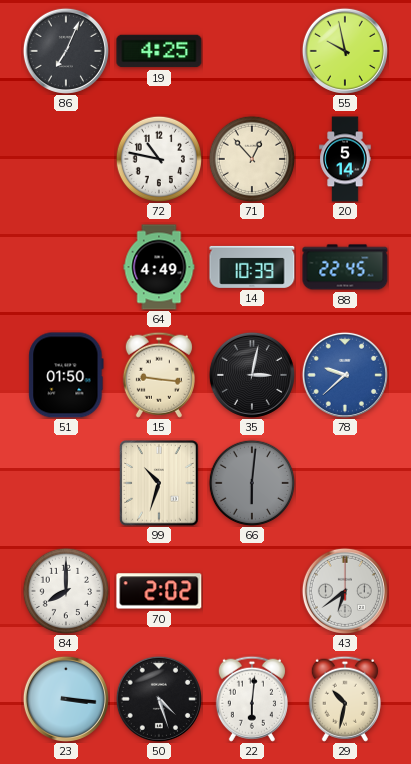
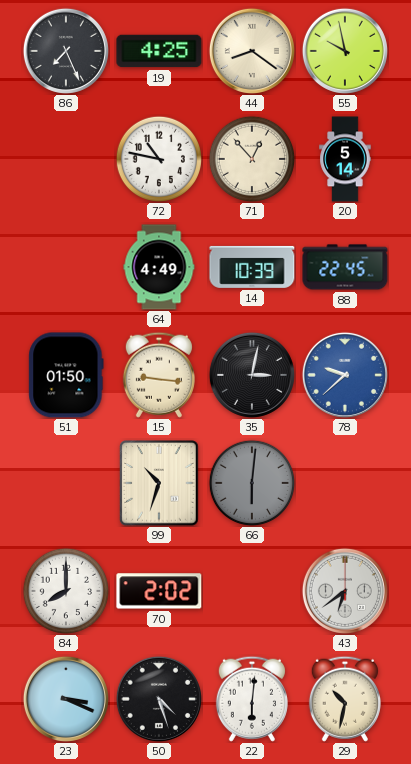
86: 7:04 -> 7:26
44: none -> 8:21
23: 3:16 -> 3:19
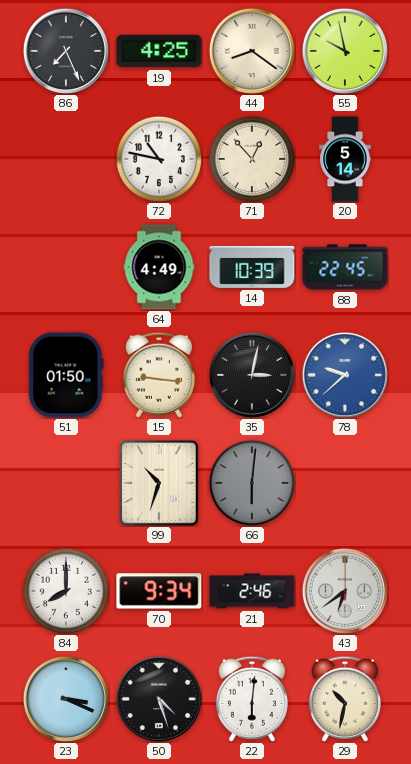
70: 2:02 -> 9:34
21: none -> 2:46
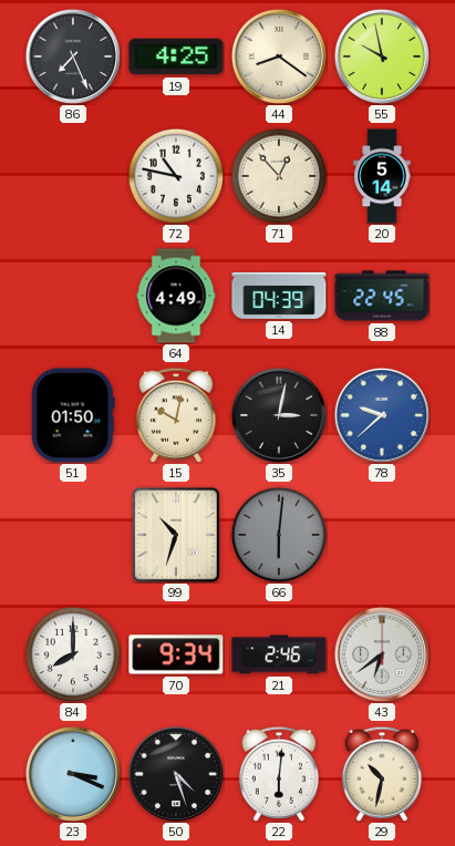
14: 10:39 -> 04:39
15: 9:16 -> 10:02
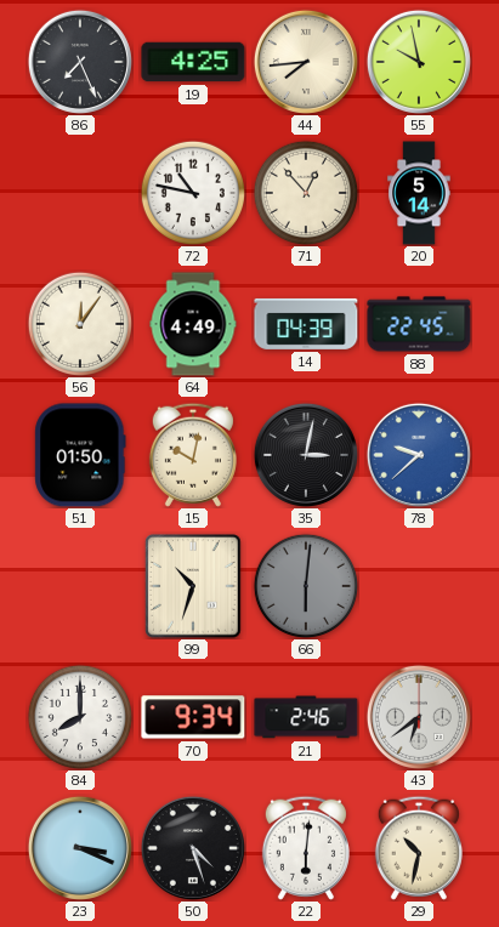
44: 8:21 -> 7:44
56: none -> 12:06
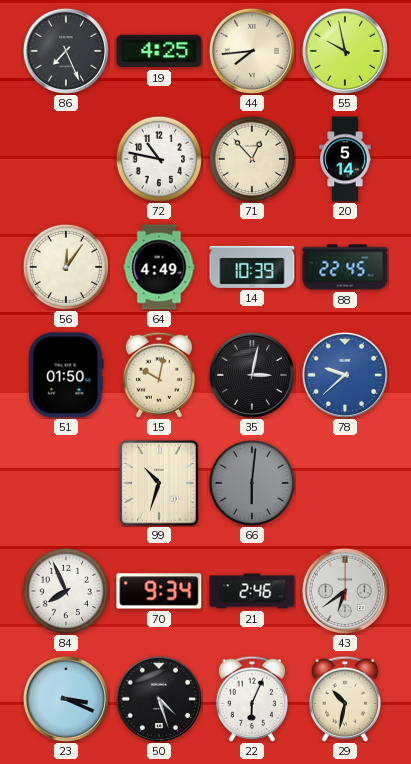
14: 04:39 -> 10:39
84: 8:00 -> 7:56
22: 6:01 -> 6:04
